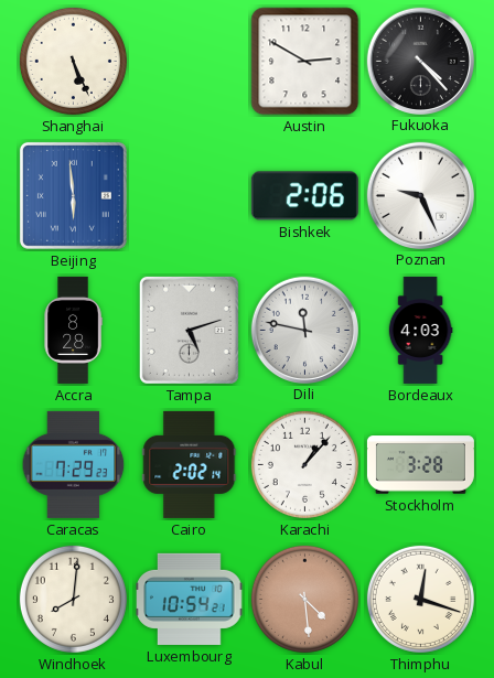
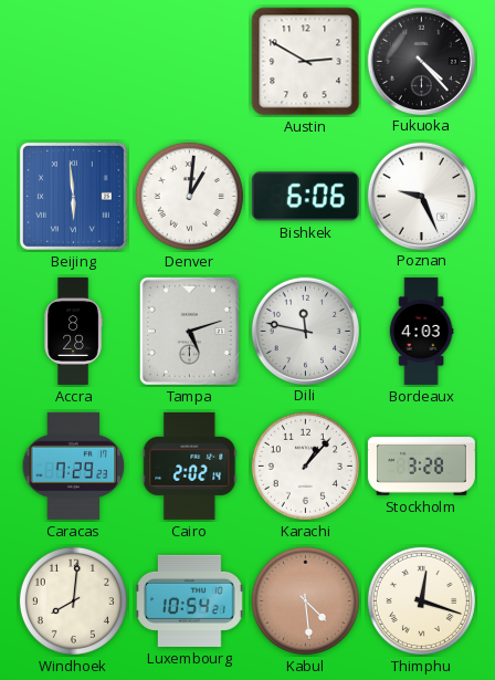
Shanghai: 5:26 -> none
Denver: none -> 1:01
Bishkek: 2:06 -> 6:06
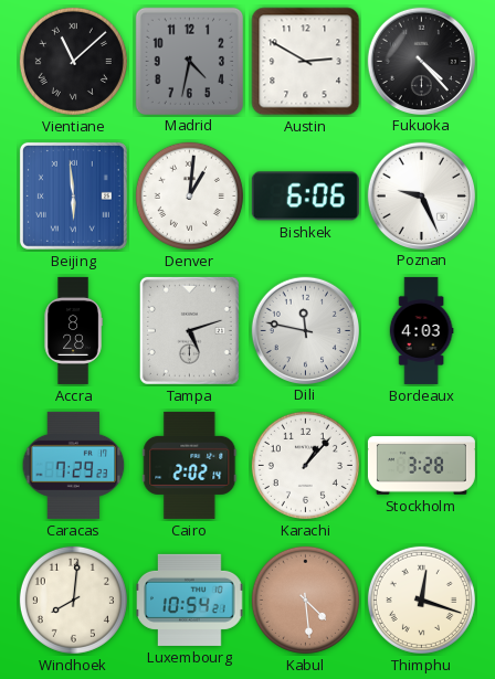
Vientiane: none -> 11:08
Madrid: none -> 4:32
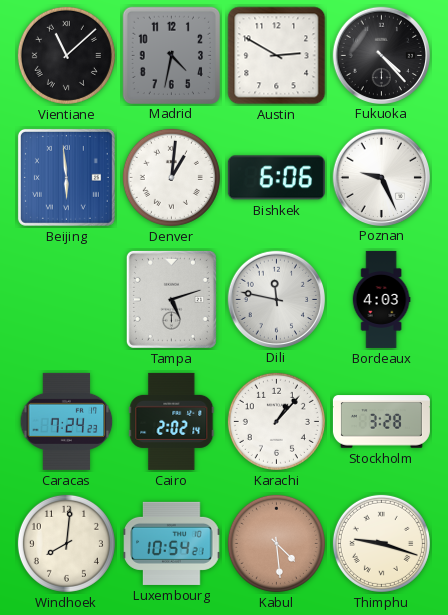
Accra: 8:28 -> none
Caracas: 7:29 -> 7:24
Thimphu: 12:18 -> 9:18
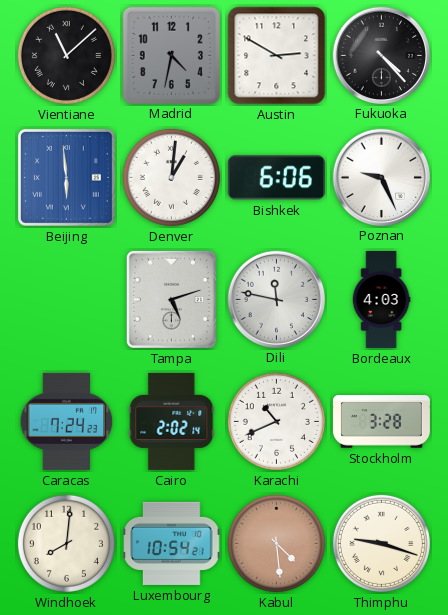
Karachi: 1:07 -> 10:41
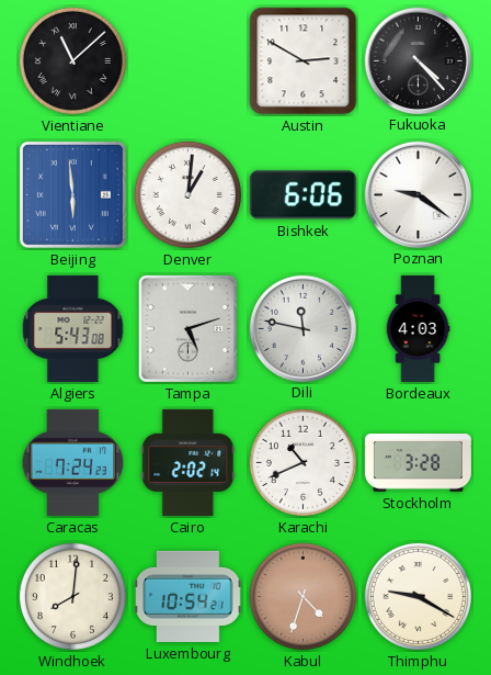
Madrid: 4:32 -> none
Poznan: 9:26 -> 9:21
Algiers: none -> 5:43
Kabul: 4:29 -> 4:33
Thimphu: 9:18 -> 9:20
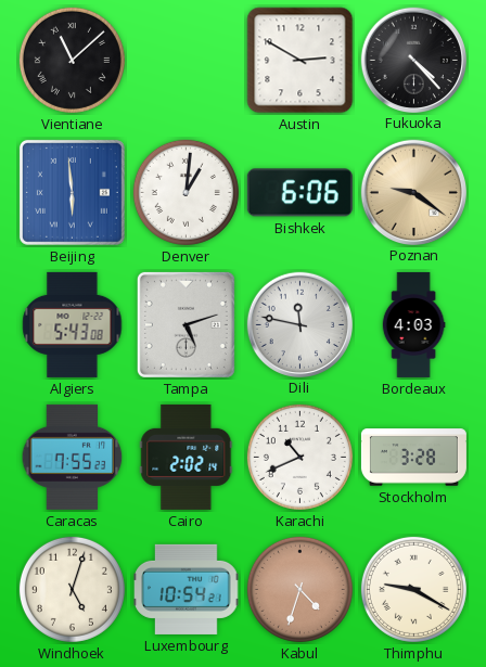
Poznan dial: white -> champagne
Caracas: 7:24 -> 7:55
Windhoek: 8:01 -> 5:03
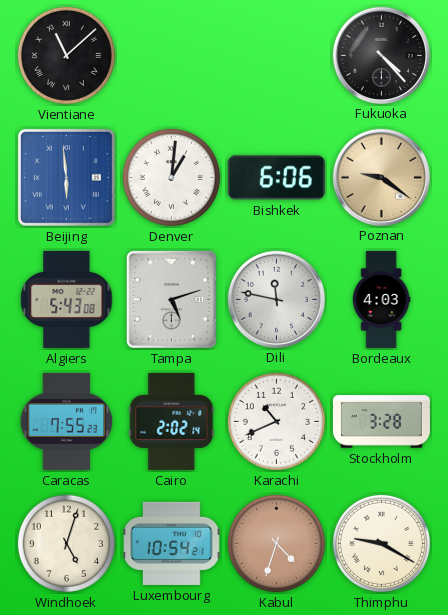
Austin: 2:50 -> none
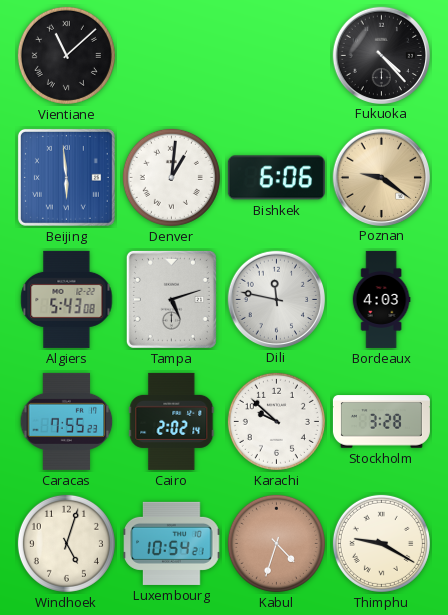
Karachi: 10:41 -> 9:52
